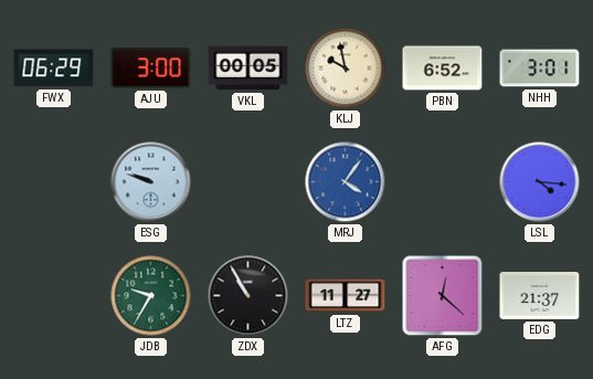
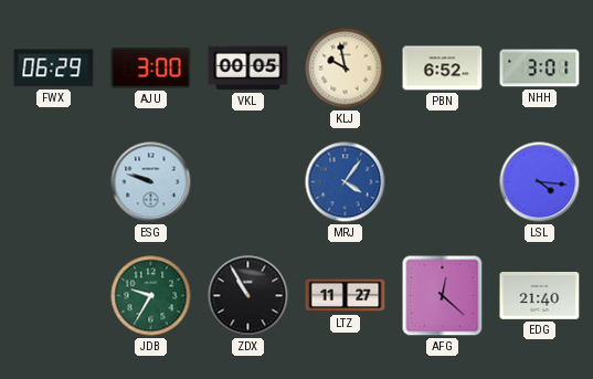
EDG: 21:37 -> 21:40
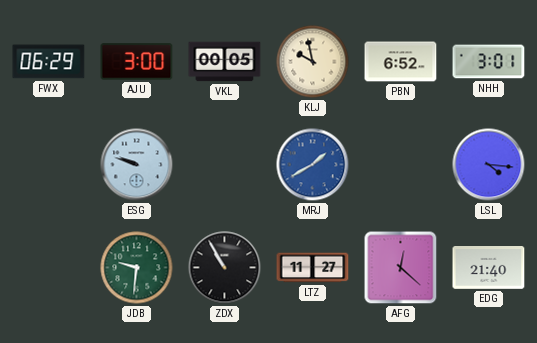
MRJ: 4:06 -> 1:40
JDB: 9:35 -> 9:31
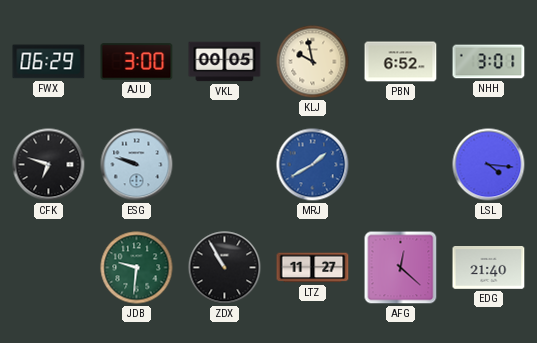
CFK: none -> 6:48
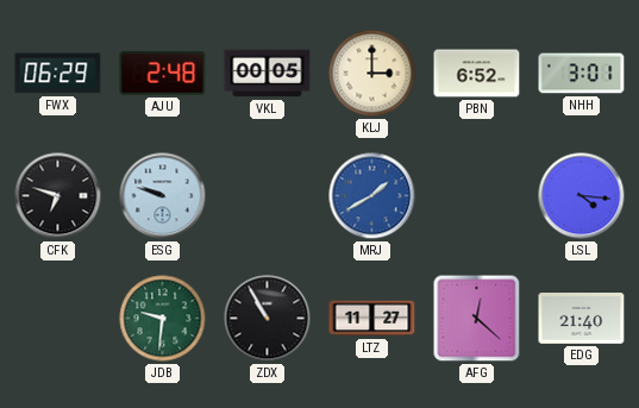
AJU: 3:00 -> 2:48
KLJ: 9:58 -> 3:00
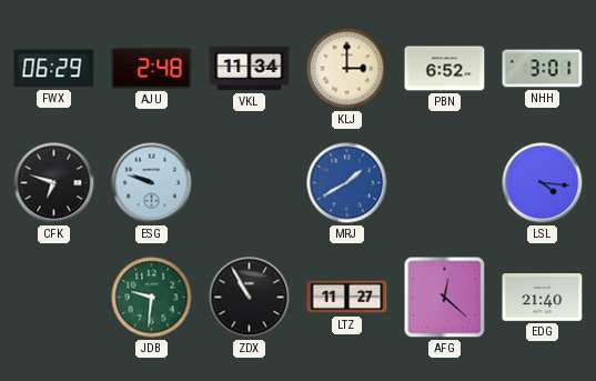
VKL: 00:05 -> 11:34
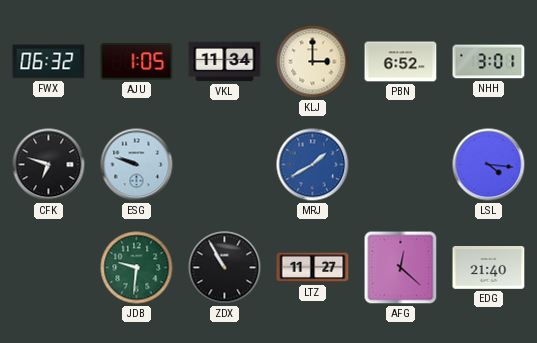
FWX: 06:29 -> 06:32
AJU: 2:48 -> 1:05
